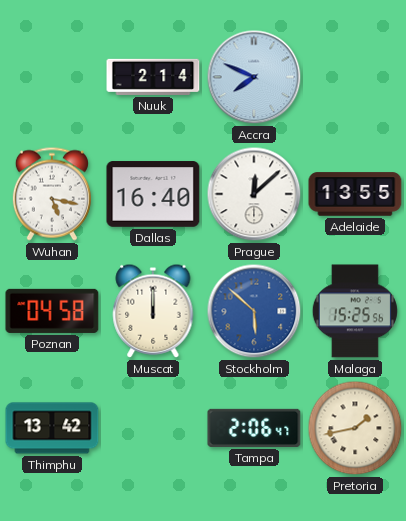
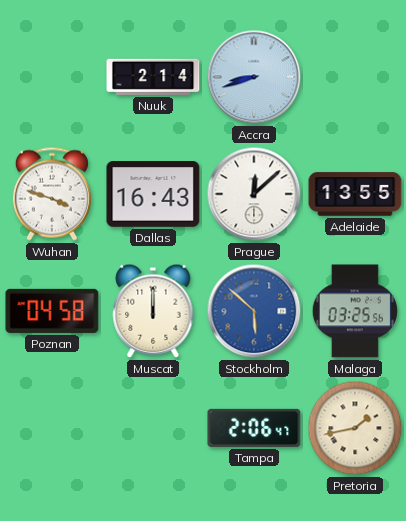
Accra: 7:49 -> 8:42
Wuhan: 5:17 -> 3:48
Dallas: 16:40 -> 16:43
Malaga: 15:25 -> 03:25
Thimphu: 13:42 -> none
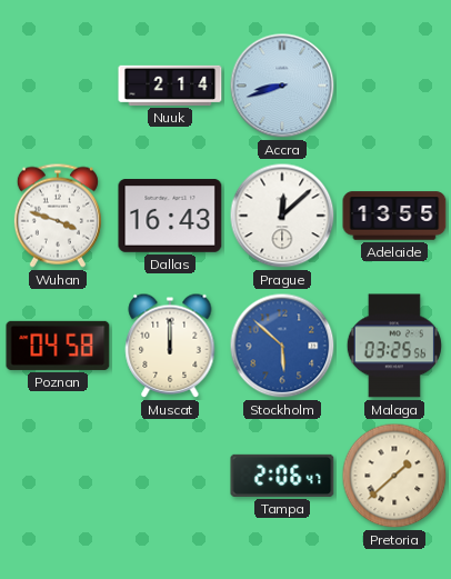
Pretoria: 1:43 -> 1:38
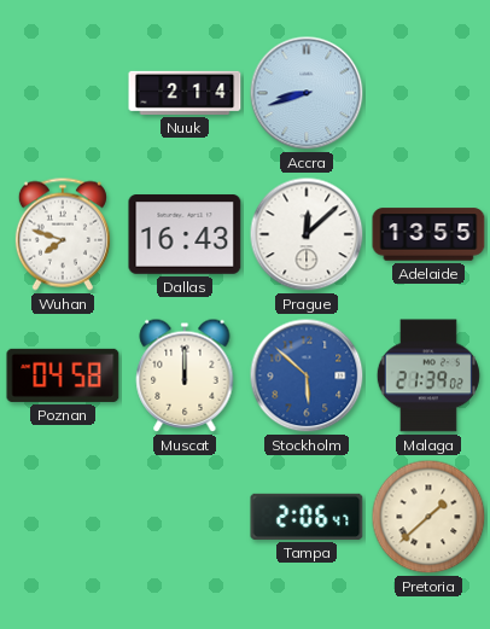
Wuhan: 3:48 -> 7:48
Malaga: 03:25 -> 21:39
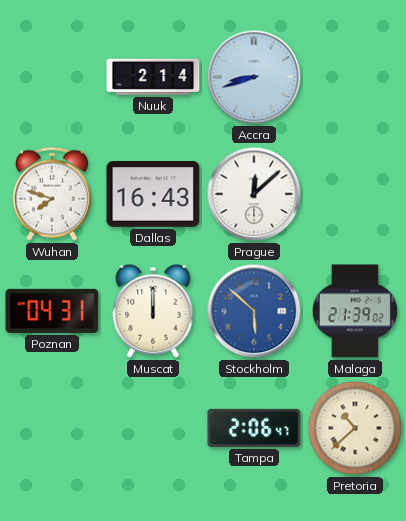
Adelaide: 13:55 -> none
Poznan: 04:58 -> 04:31
Pretoria: 1:38 -> 10:38
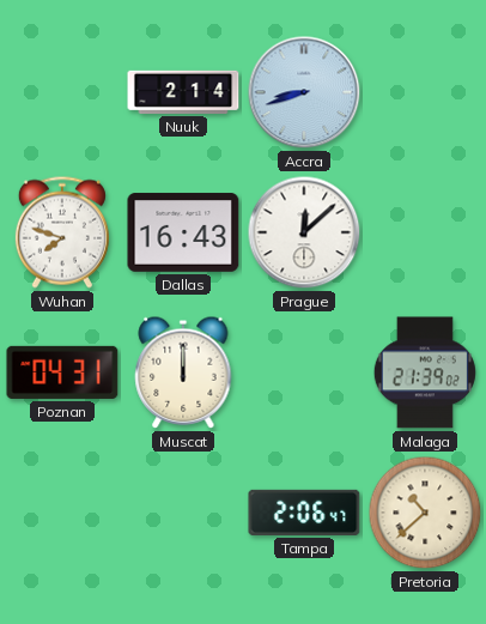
Stockholm: 5:52 -> none
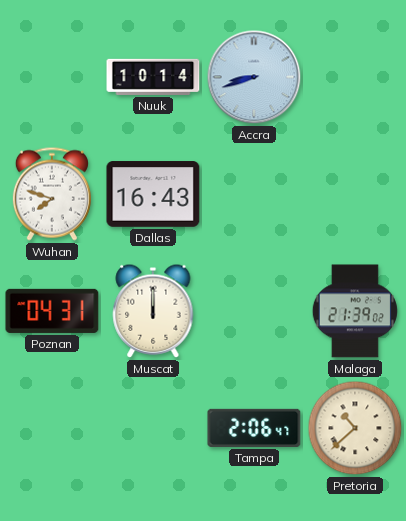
Nuuk: 2:14 -> 10:14
Prague: 12:08 -> none
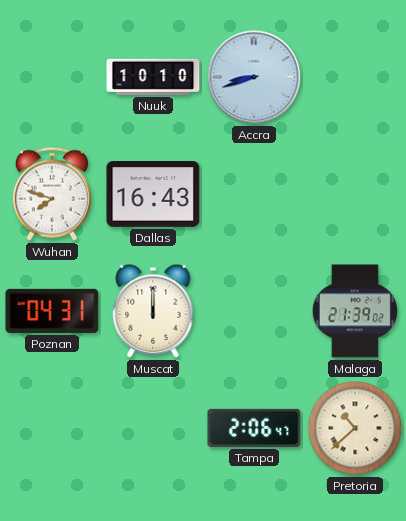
Nuuk: 10:14 -> 10:10
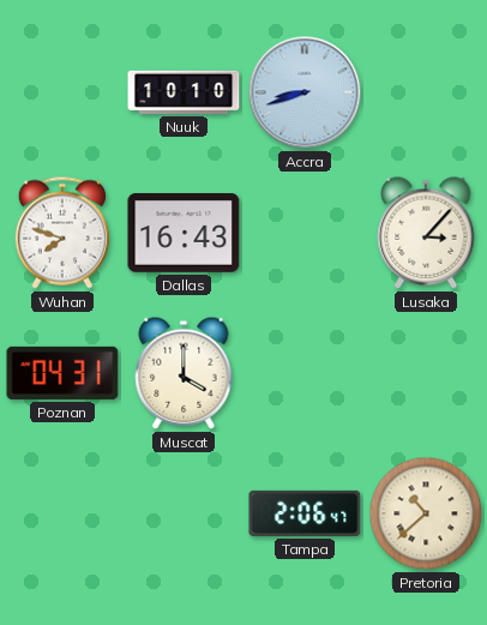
Lusaka: none -> 3:07
Muscat: 12:00 -> 4:00
Malaga: 21:39 -> none
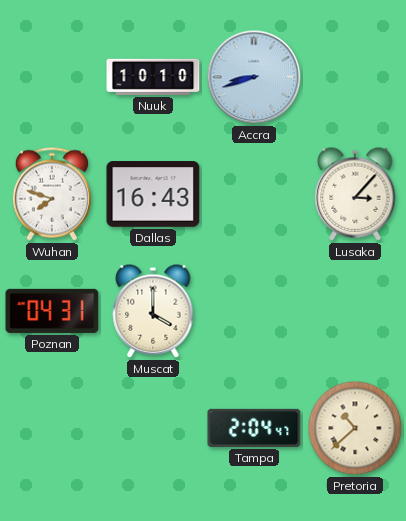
Tampa: 2:06 -> 2:04
